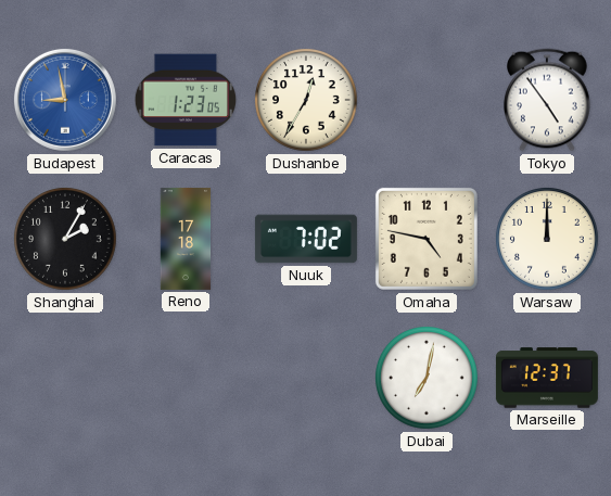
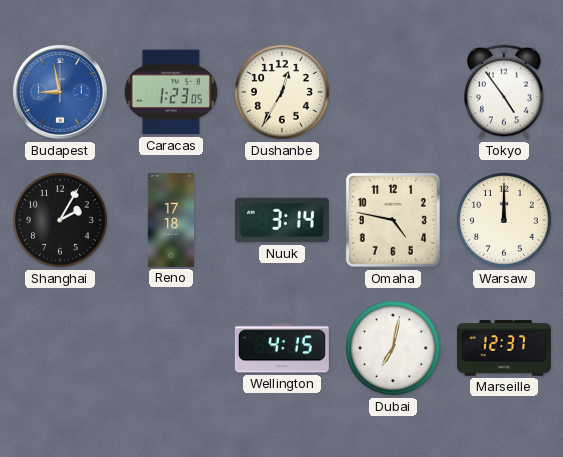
Nuuk: 7:02 -> 3:14
Wellington: none -> 4:15
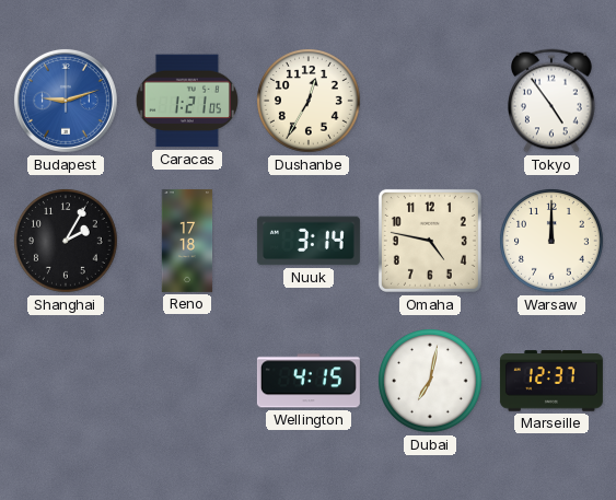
Budapest: 8:58 -> 9:12
Caracas: 1:23 -> 1:21
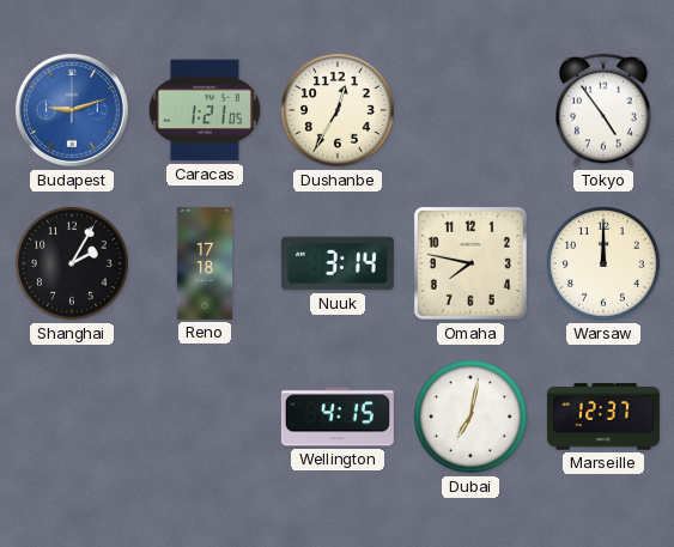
Omaha: 4:47 -> 7:47
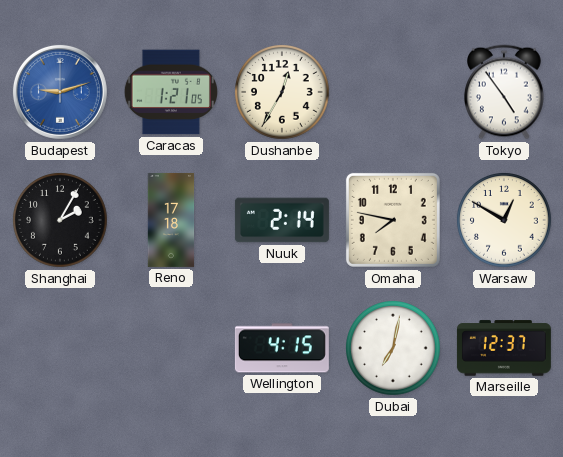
Nuuk: 3:14 -> 2:14
Warsaw: 12:00 -> 12:50
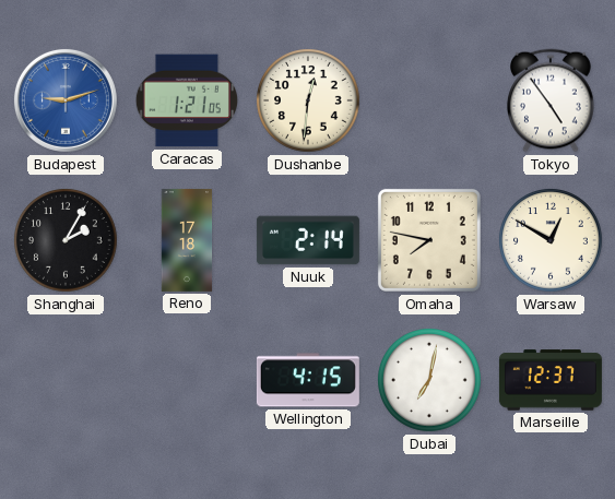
Dushanbe: 12:35 -> 12:31
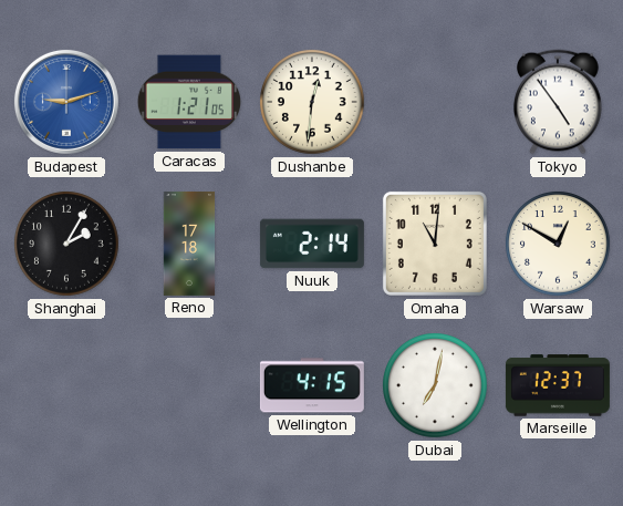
Omaha: 7:47 -> 11:01
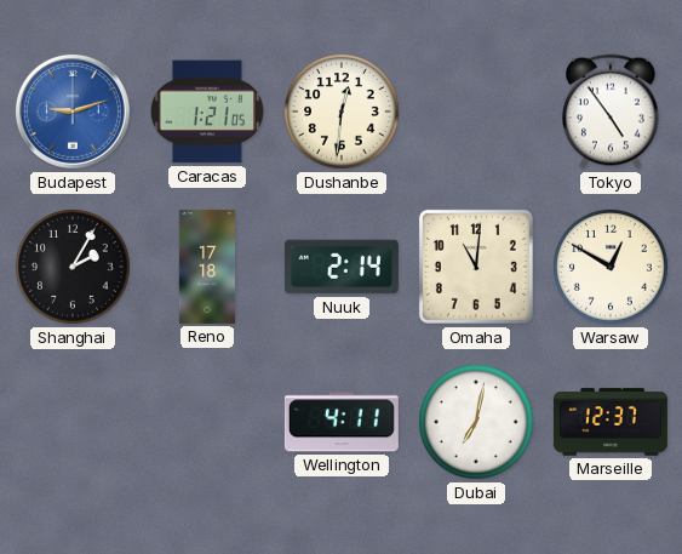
Wellington: 4:15 -> 4:11
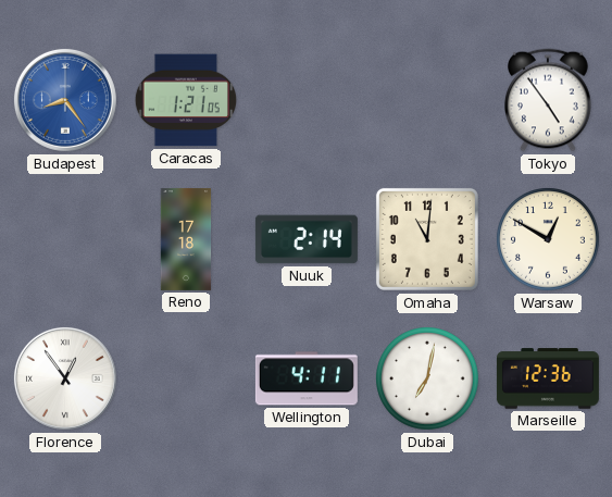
Budapest: 9:12 -> 8:24
Dushanbe: 12:31 -> none
Shanghai: 2:05 -> none
Florence: none -> 12:54
Marseille: 12:37 -> 12:36
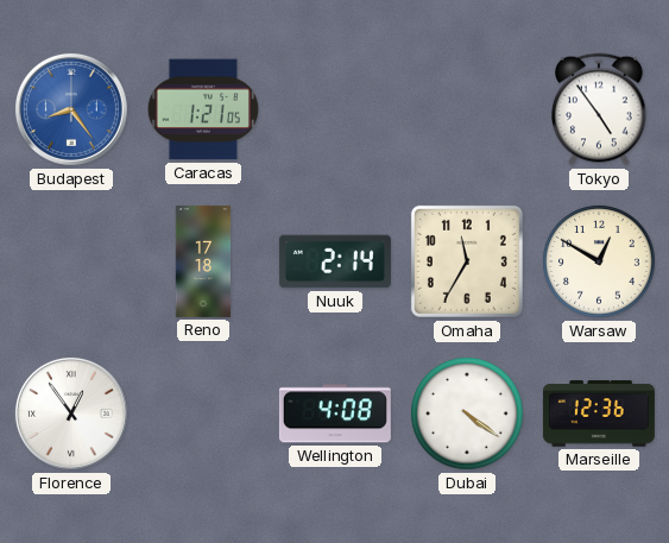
Omaha: 11:01 -> 11:35
Wellington: 4:11 -> 4:08
Dubai: 7:02 -> 4:21
